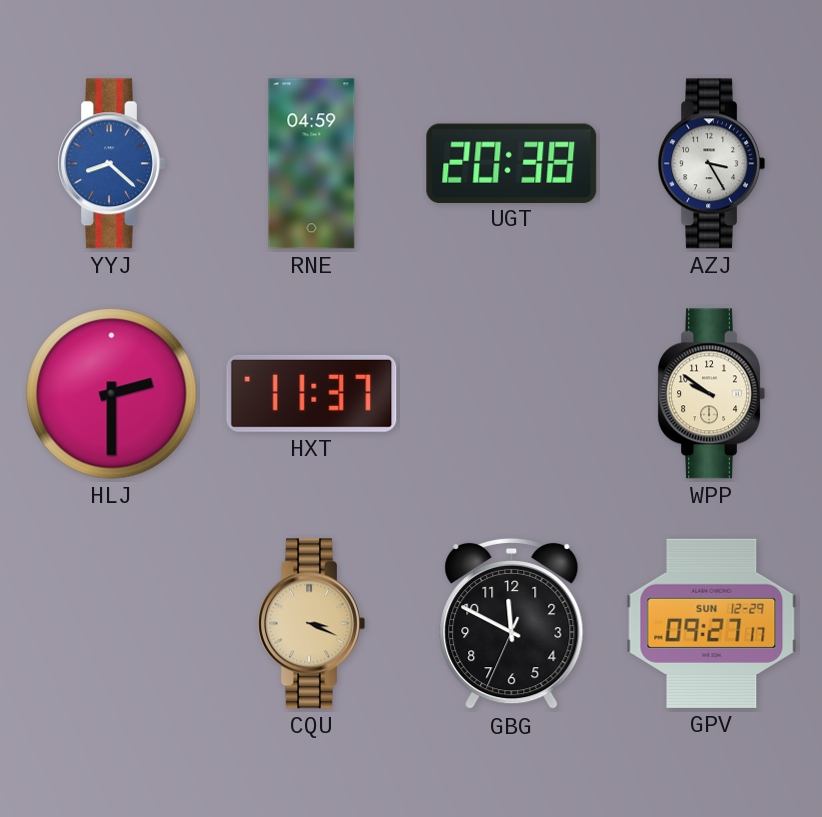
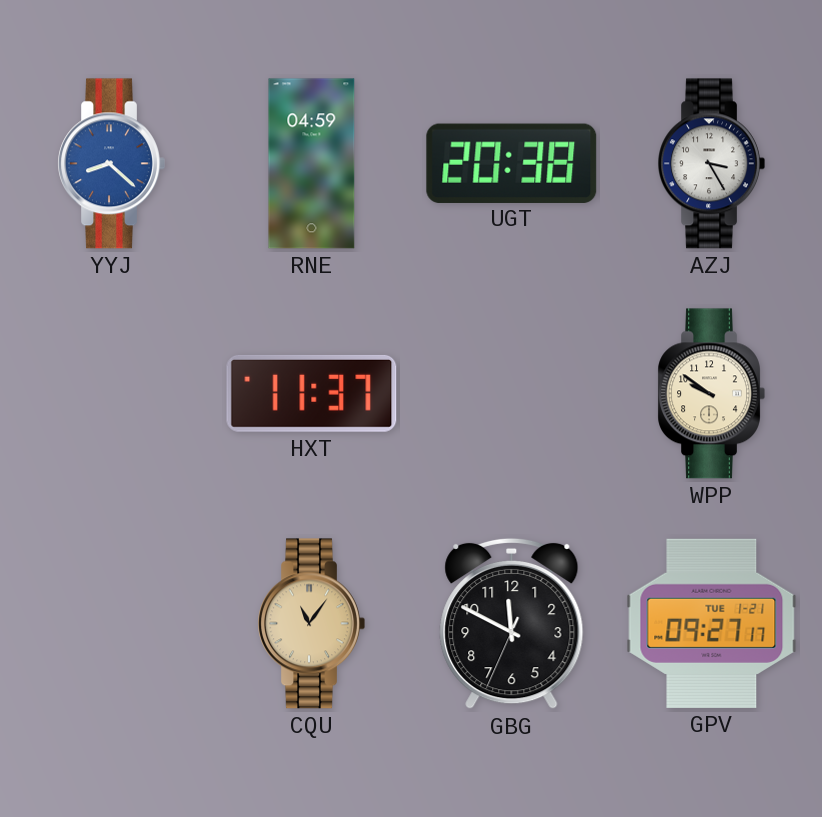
HLJ: 2:30 -> none
CQU: 3:19 -> 11:06
GPV date: SUN 12-29 -> TUE 1-21
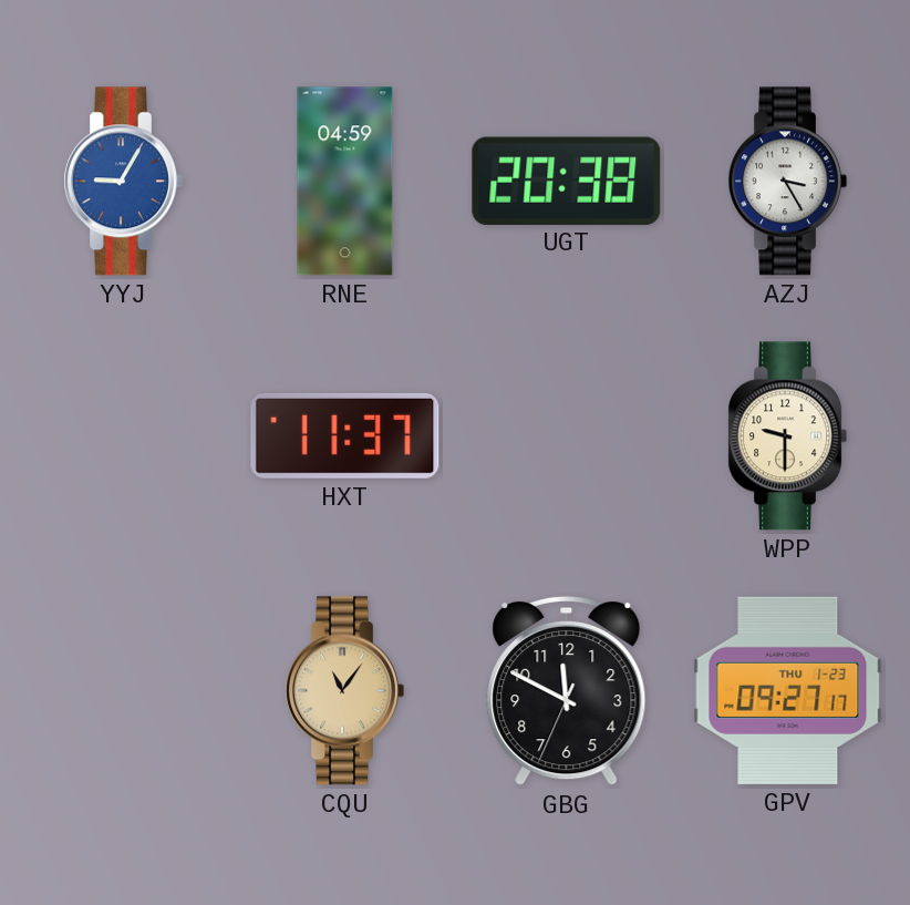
YYJ: 8:22 -> 9:05
WPP: 9:51 -> 9:30
GPV date: TUE 1-21 -> THU 1-23
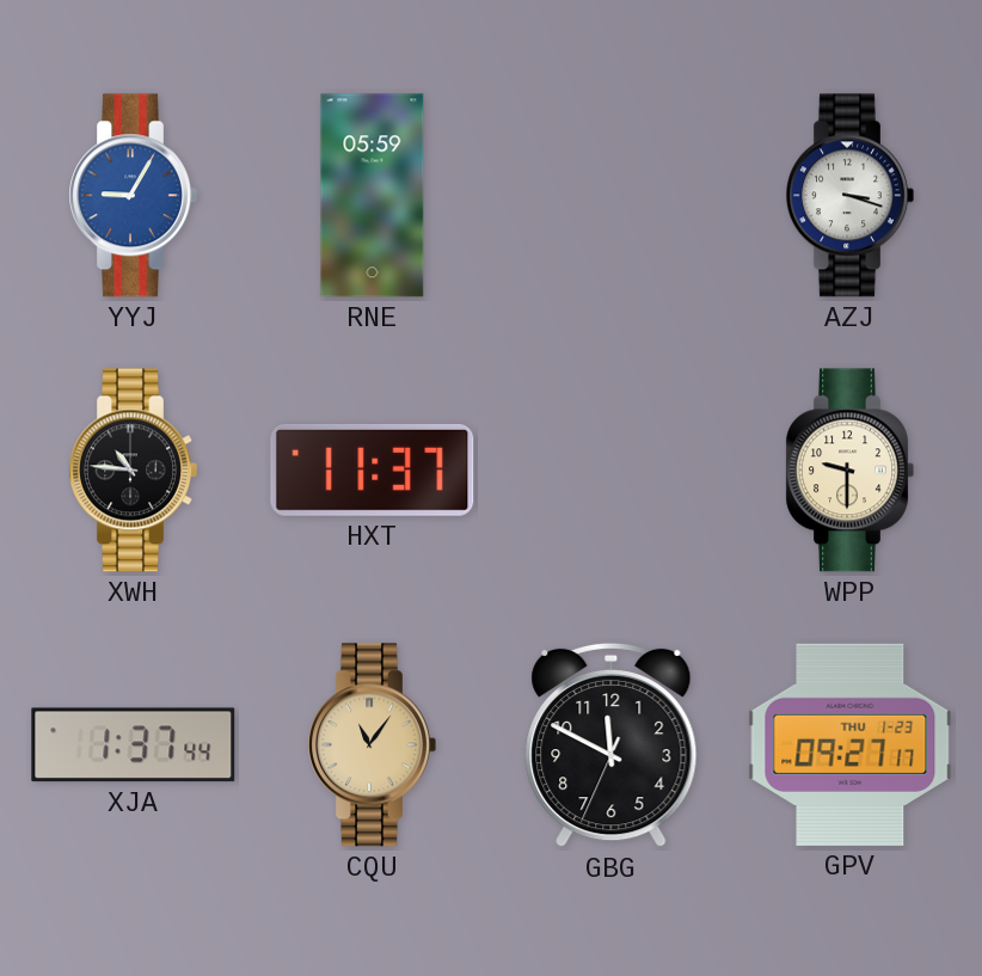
RNE: 04:59 -> 05:59
UGT: 20:38 -> none
AZJ: 3:25 -> 3:18
XWH: none -> 10:46
XJA: none -> 1:37
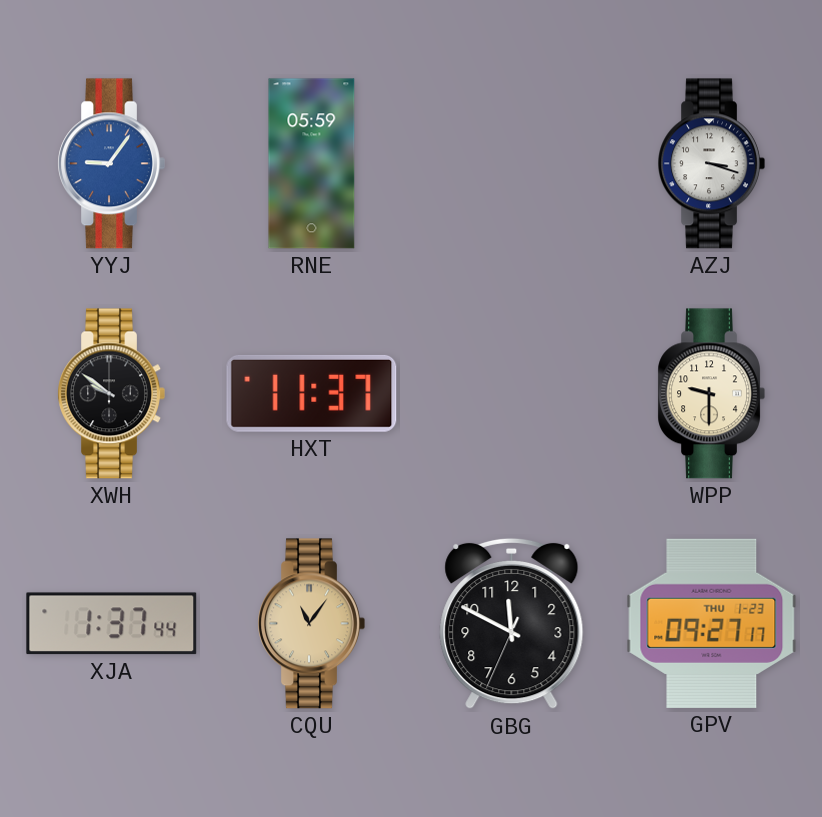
YYJ: 9:05 -> 9:06
XWH: 10:46 -> 9:51
